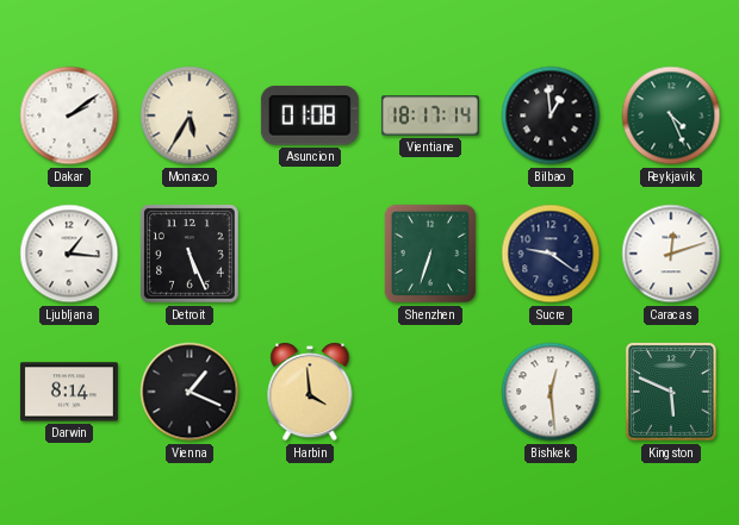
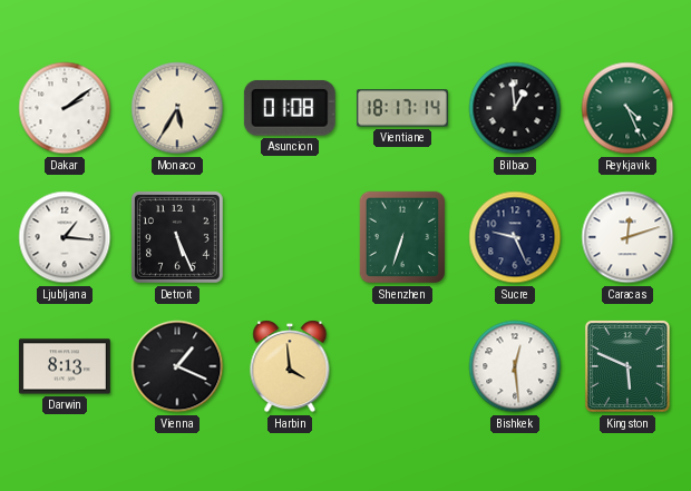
Sucre: 9:21 -> 9:26
Darwin: 8:14 -> 8:13
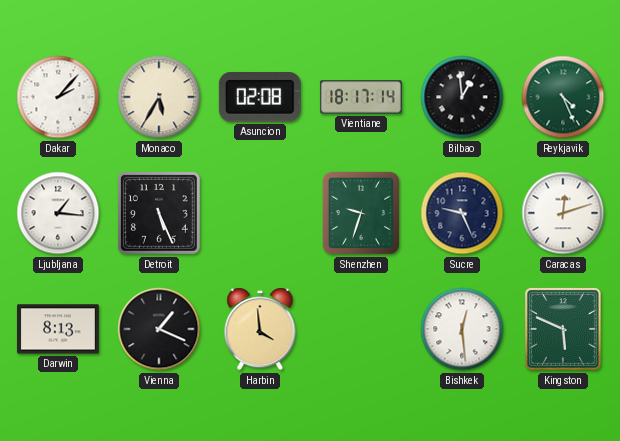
Dakar: 2:09 -> 2:07
Asuncion: 01:08 -> 02:08
Shenzhen: 6:33 -> 9:33
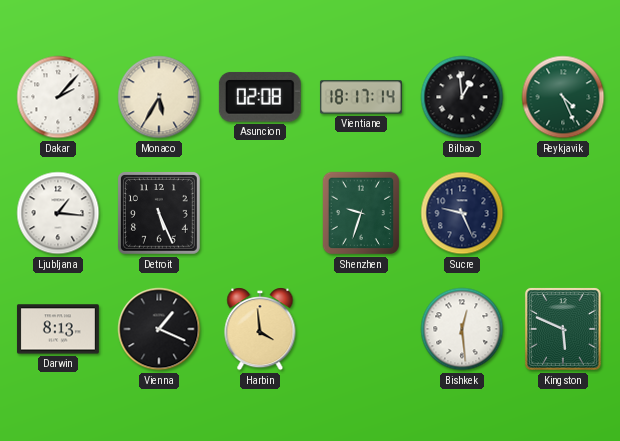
Caracas: 12:12 -> none
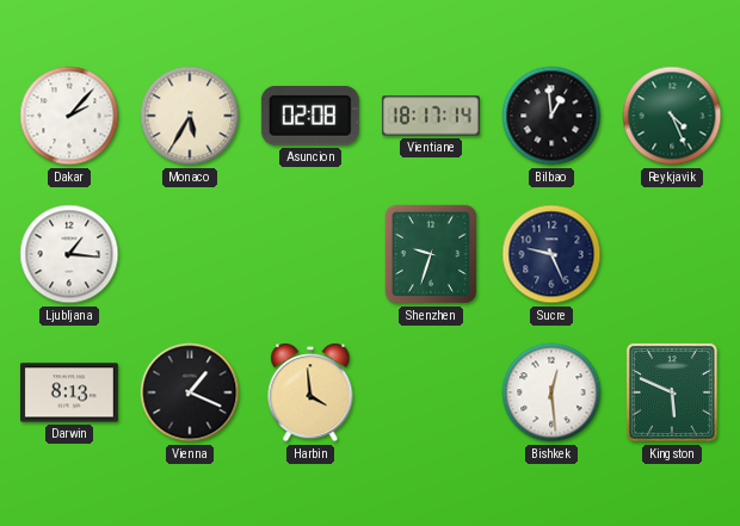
Detroit: 5:26 -> none
